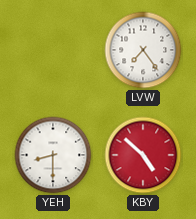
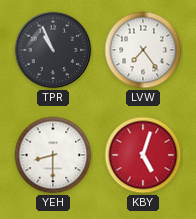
TPR: none -> 10:56
KBY: 4:52 -> 5:03
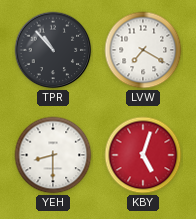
TPR: 10:56 -> 10:53
LVW: 7:24 -> 7:20
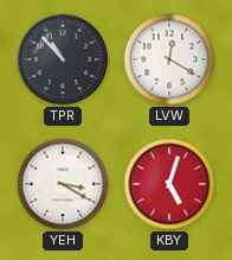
LVW: 7:20 -> 12:20
YEH: 8:30 -> 3:20
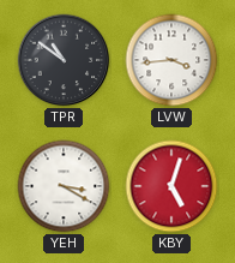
TPR: 10:53 -> 10:51
LVW: 12:20 -> 3:44
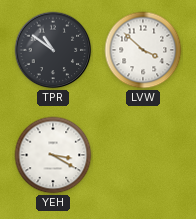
LVW: 3:44 -> 3:52
KBY: 5:03 -> none
